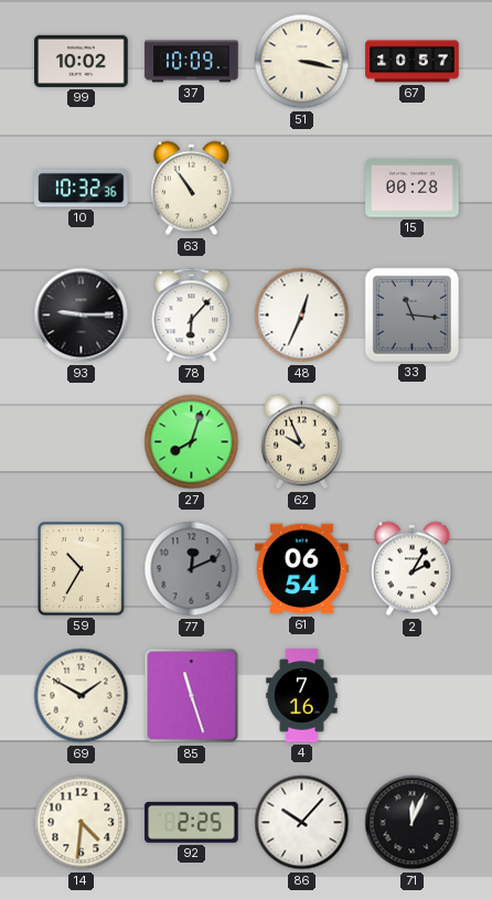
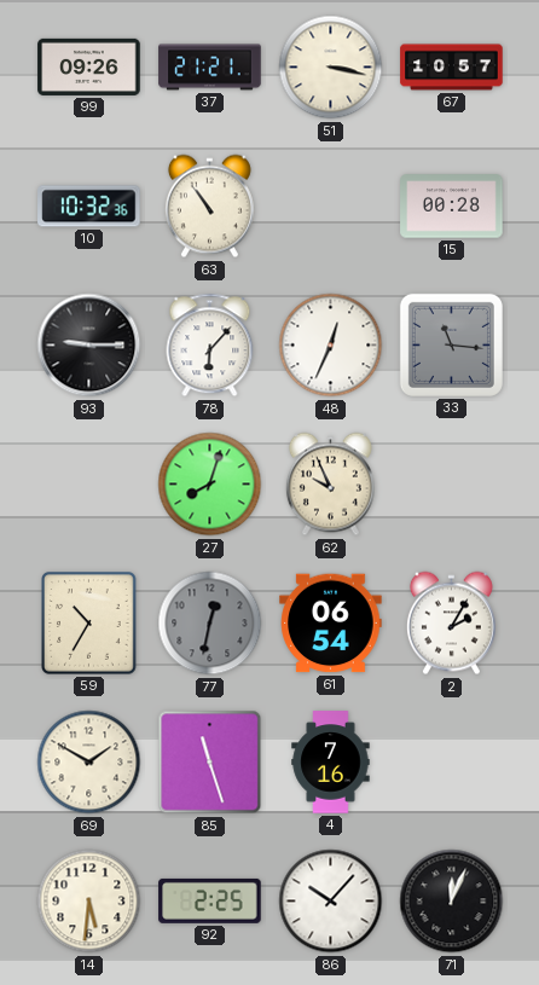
99: 10:02 -> 09:26
37: 10:09 -> 21:21
77: 12:11 -> 12:32
14: 4:31 -> 5:31
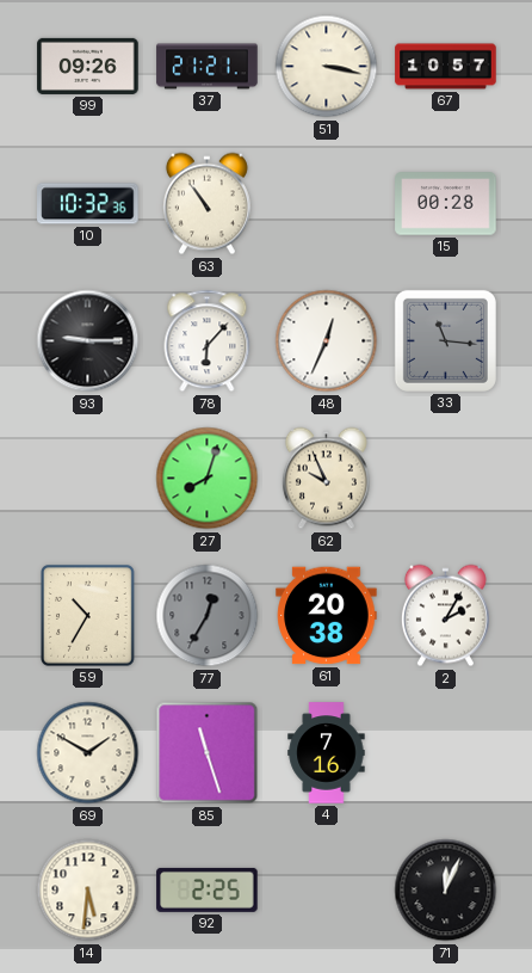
77: 12:32 -> 12:35
61: 06:54 -> 20:38
86: 10:07 -> none
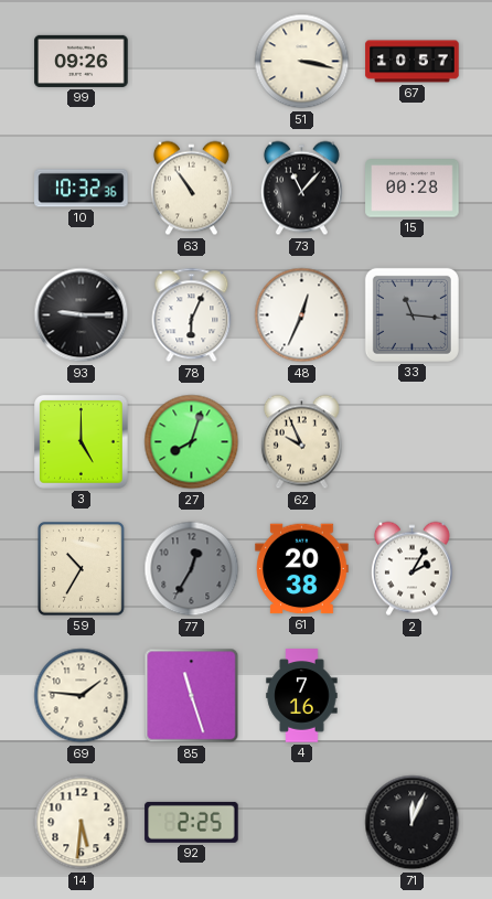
37: 21:21 -> none
73: none -> 11:07
78: 6:07 -> 6:04
3: none -> 5:00
69: 1:50 -> 1:46
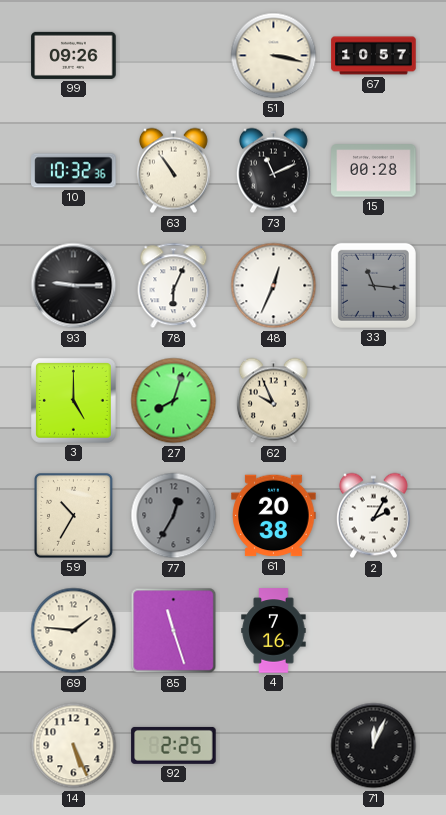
73: 11:07 -> 11:11
14: 5:31 -> 5:26
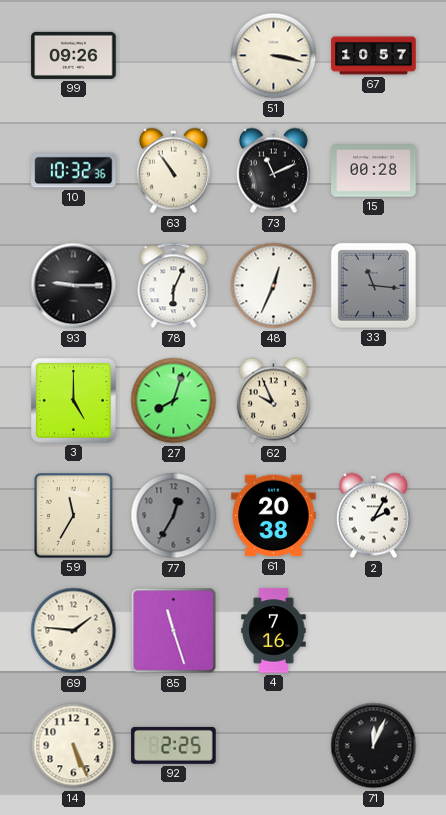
59: 10:35 -> 11:35
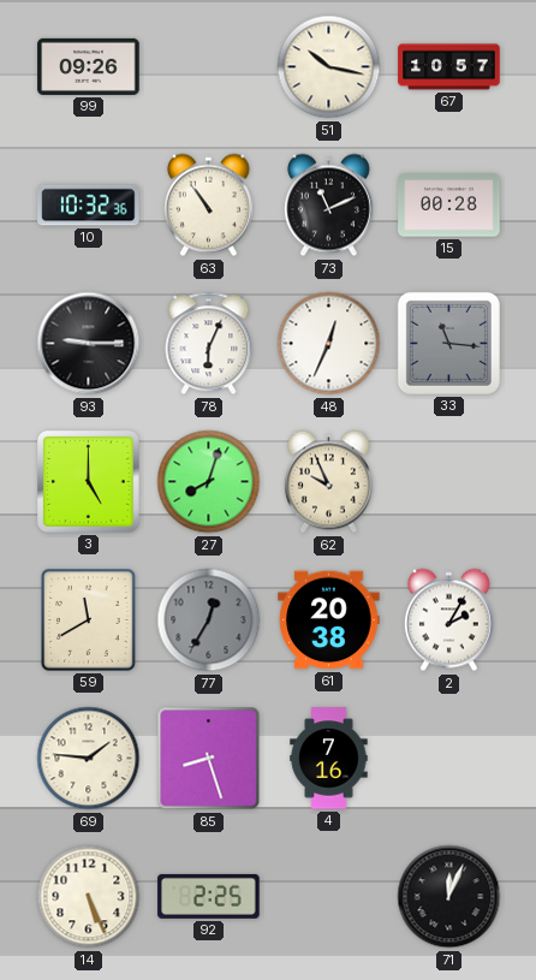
51: 3:17 -> 10:17
59: 11:35 -> 11:40
85: 11:27 -> 8:27
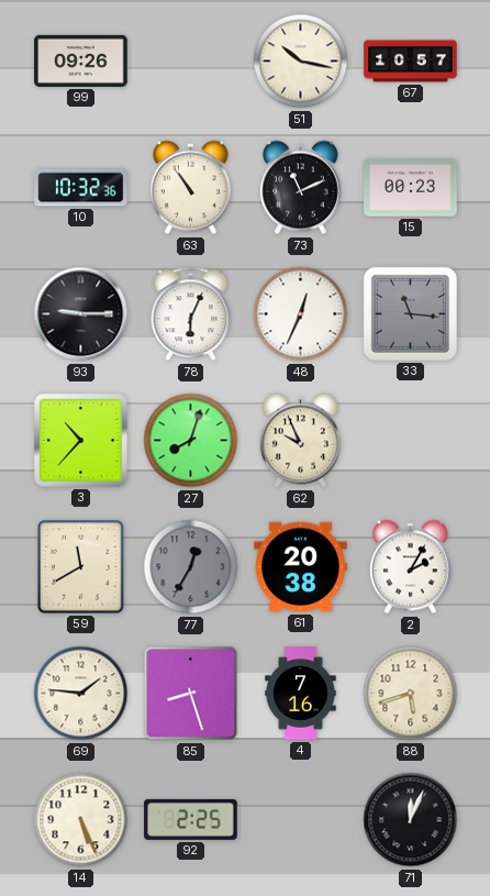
15: 00:28 -> 00:23
3: 5:00 -> 10:37
88: none -> 5:42
